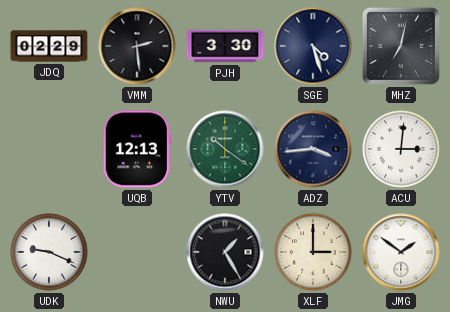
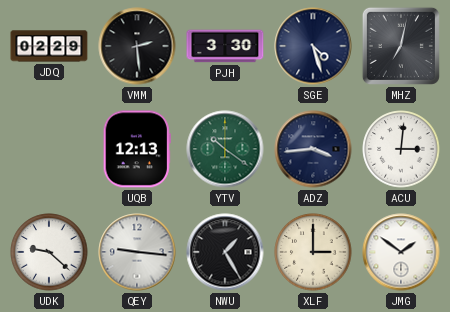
UDK: 9:19 -> 9:22
QEY: none -> 9:16
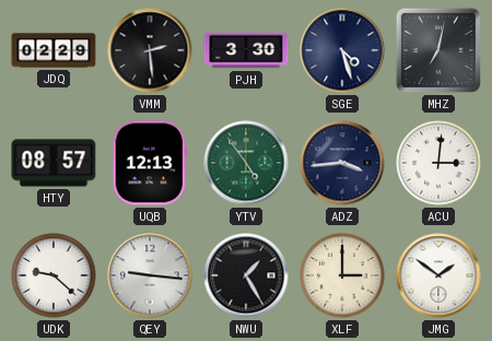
HTY: none -> 08:57
YTV: 10:21 -> 4:54
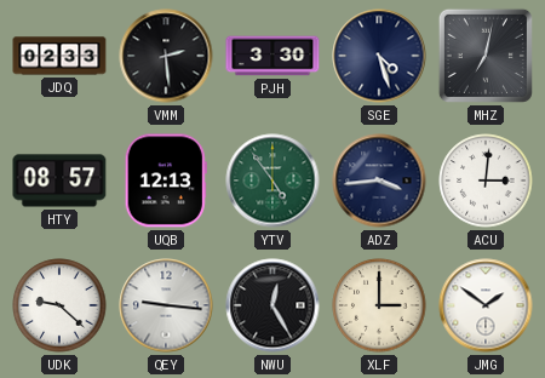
JDQ: 02:29 -> 02:33
NWU: 1:25 -> 12:25
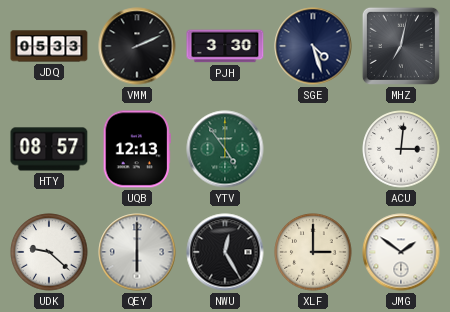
JDQ: 02:33 -> 05:33
VMM: 2:29 -> 2:11
ADZ: 3:44 -> none
QEY: 9:16 -> 6:00
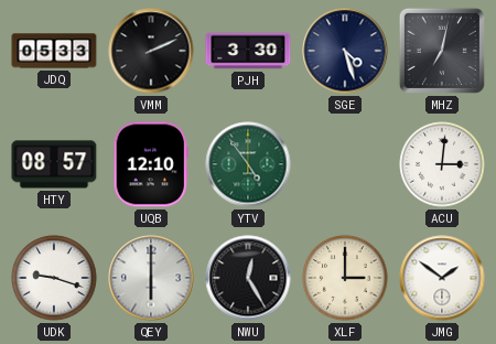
UQB: 12:13 -> 12:10
UDK: 9:22 -> 9:18
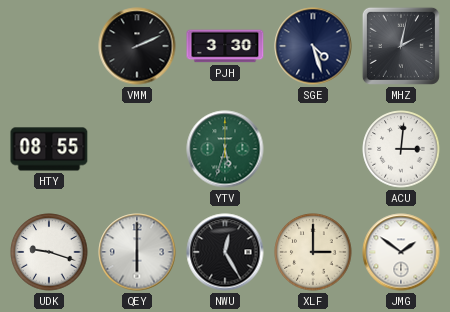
JDQ: 05:33 -> none
MHZ: 7:02 -> 2:02
HTY: 08:57 -> 08:55
UQB: 12:10 -> none
YTV: 4:54 -> 5:33
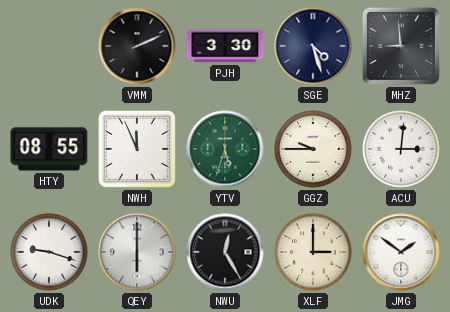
MHZ: 2:02 -> 8:59
NWH: none -> 11:56
GGZ: none -> 9:45
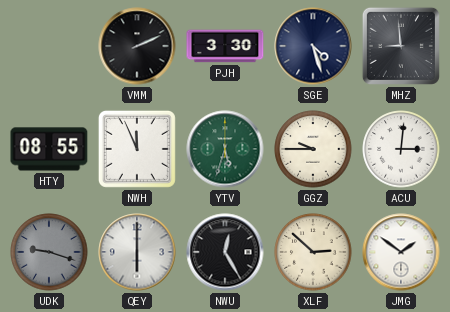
UDK dial: white -> grey
XLF: 3:00 -> 2:52
